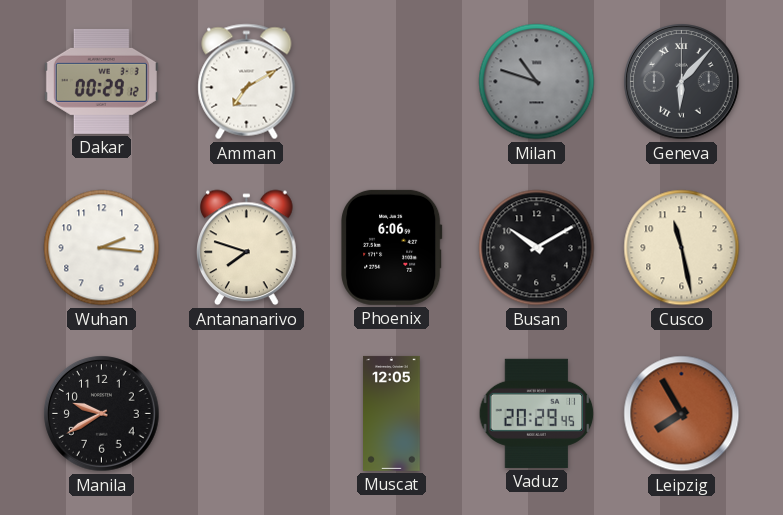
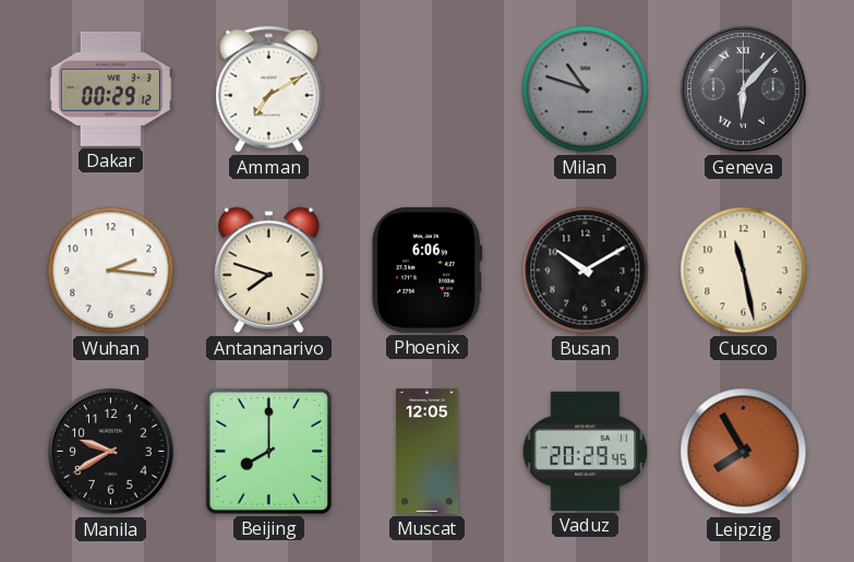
Beijing: none -> 8:00
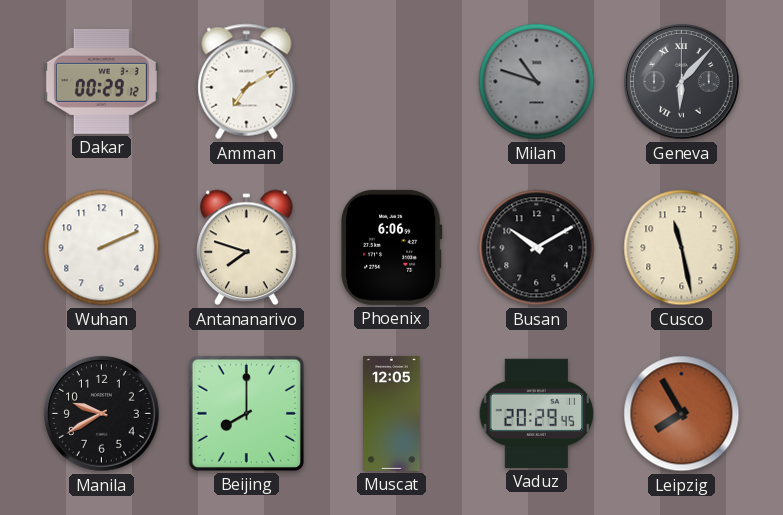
Wuhan: 2:16 -> 2:11
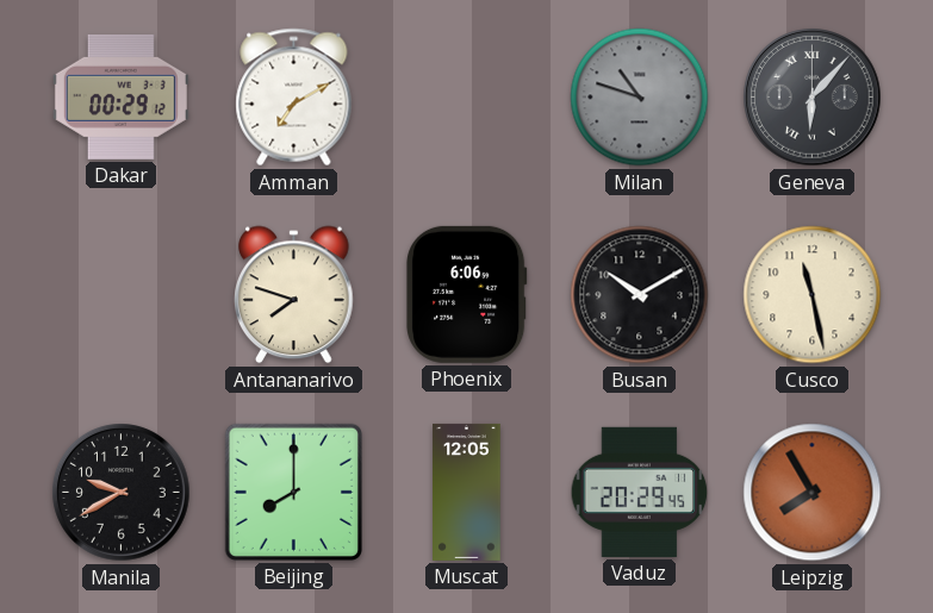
Wuhan: 2:11 -> none
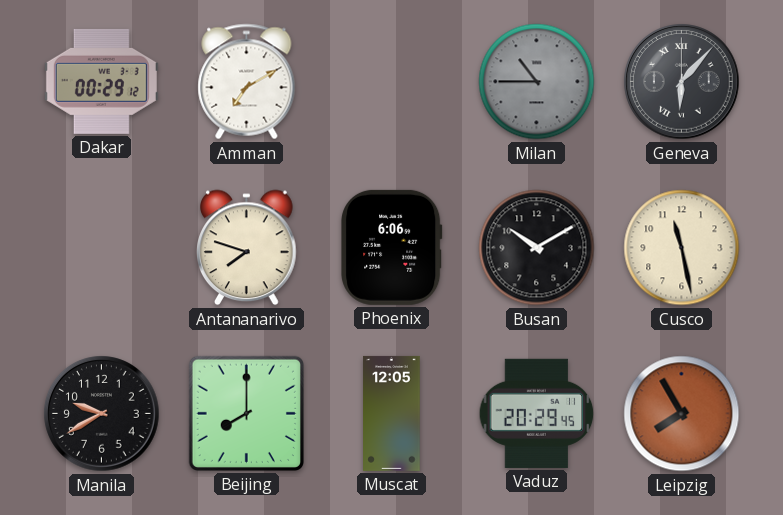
Milan: 10:48 -> 10:45
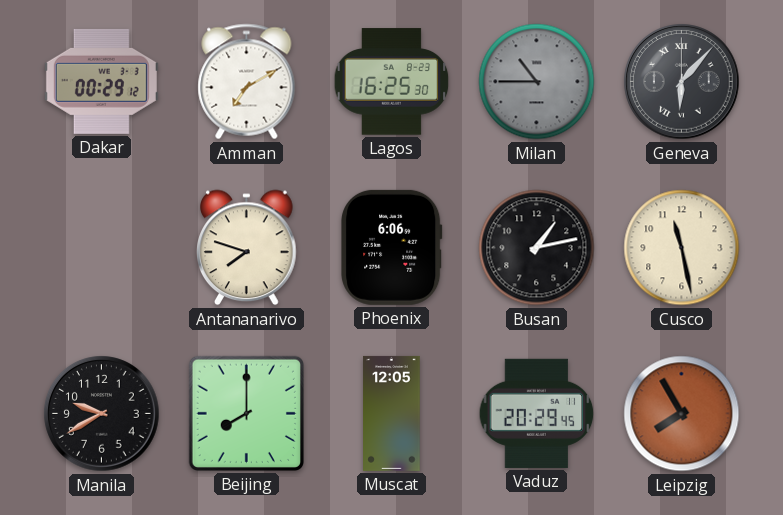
Lagos: none -> 16:25
Busan: 10:10 -> 1:13
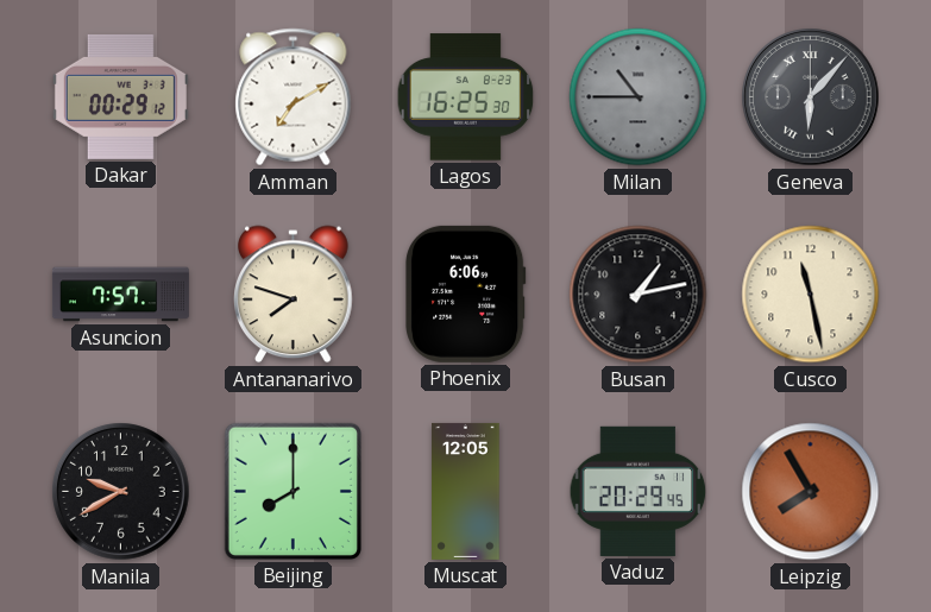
Asuncion: none -> 7:57
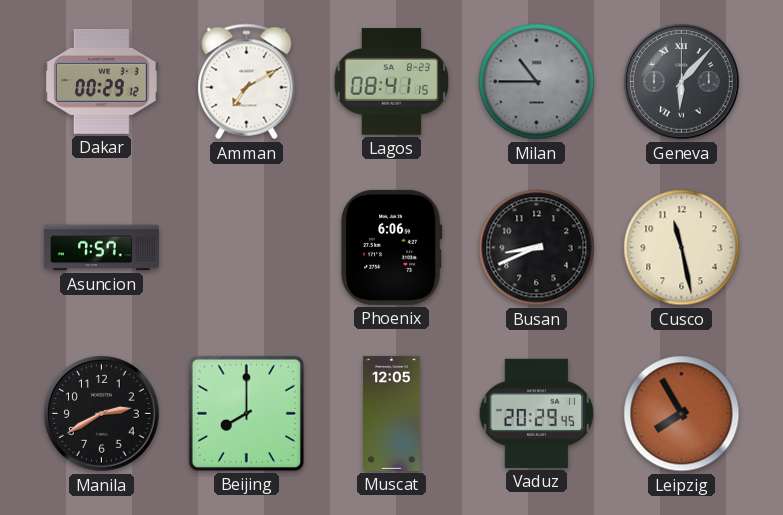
Lagos: 16:25 -> 08:41
Antananarivo: 7:48 -> none
Busan: 1:13 -> 8:41
Manila: 9:40 -> 2:40
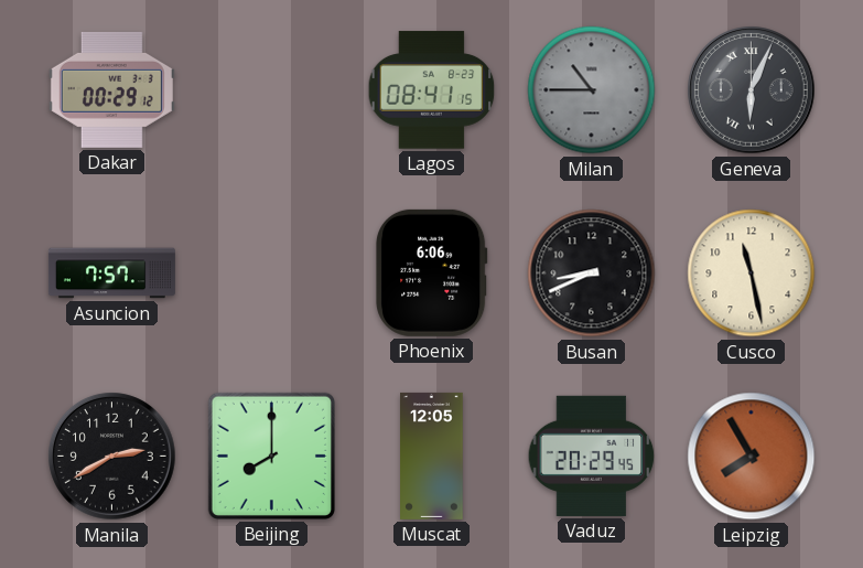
Amman: 7:10 -> none
Geneva: 6:07 -> 6:04
